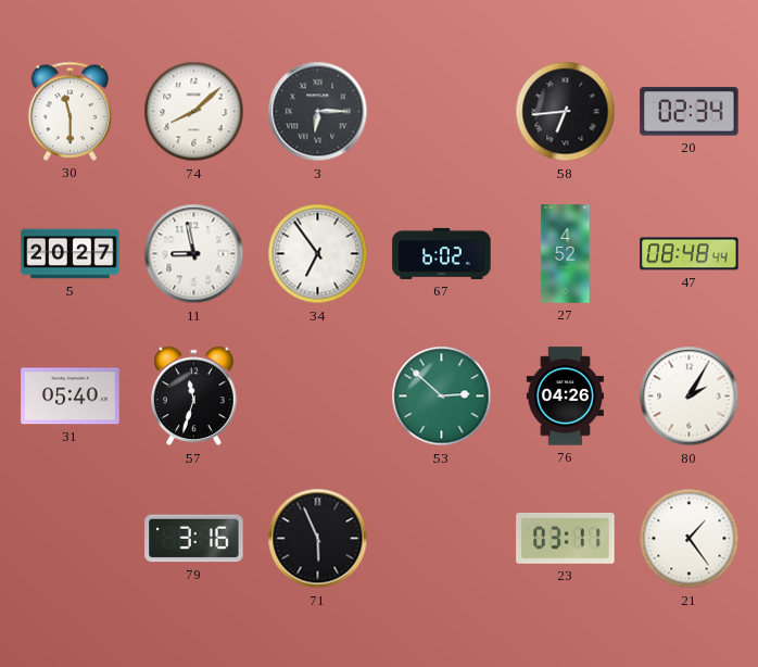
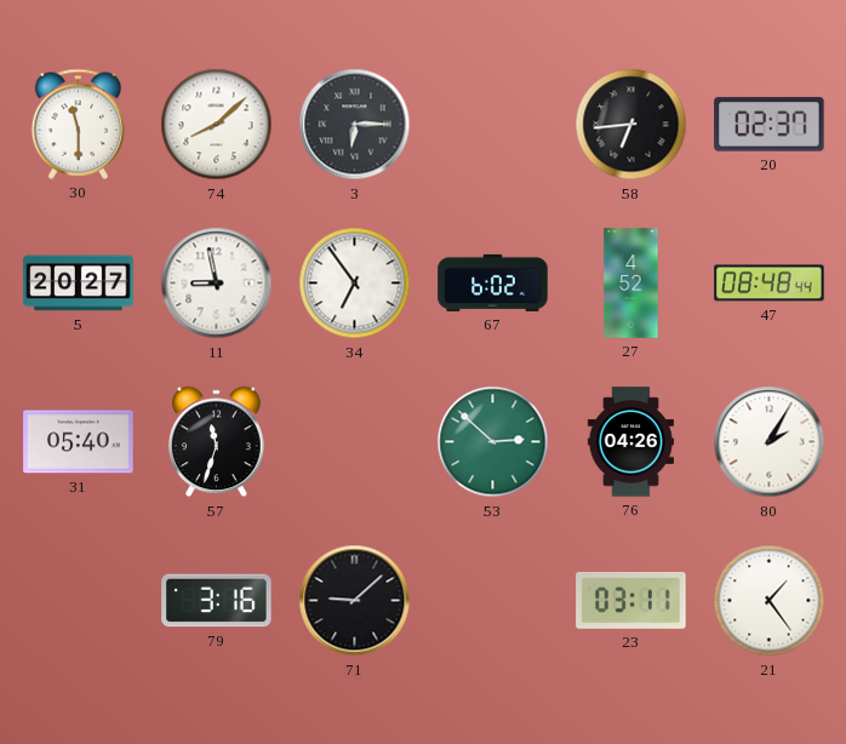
20: 02:34 -> 02:37
71: 5:56 -> 9:08
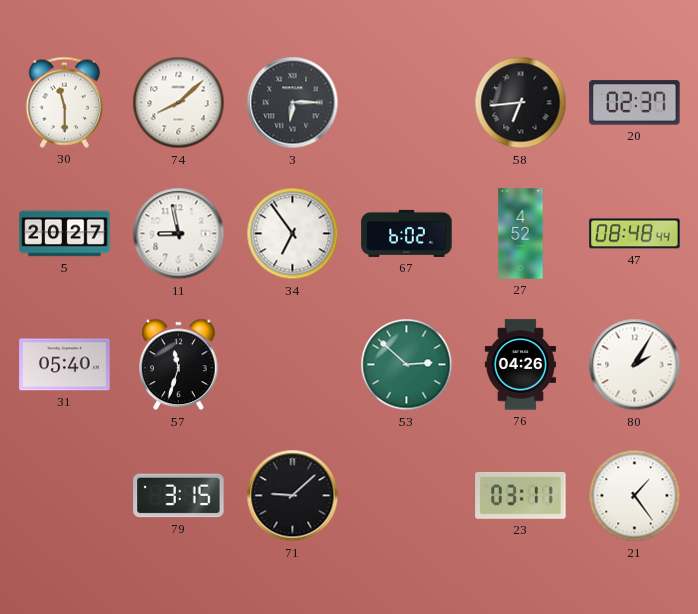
79: 3:16 -> 3:15
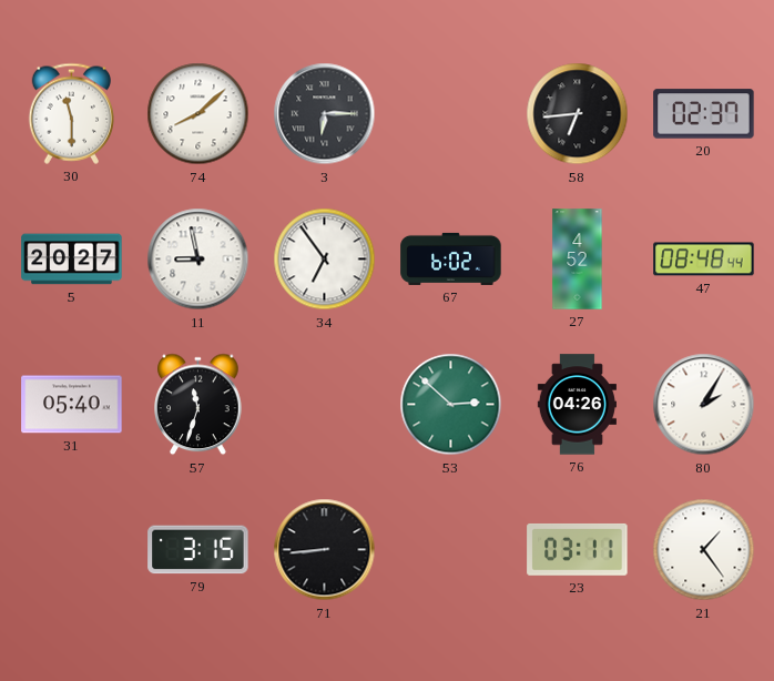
71: 9:08 -> 8:44
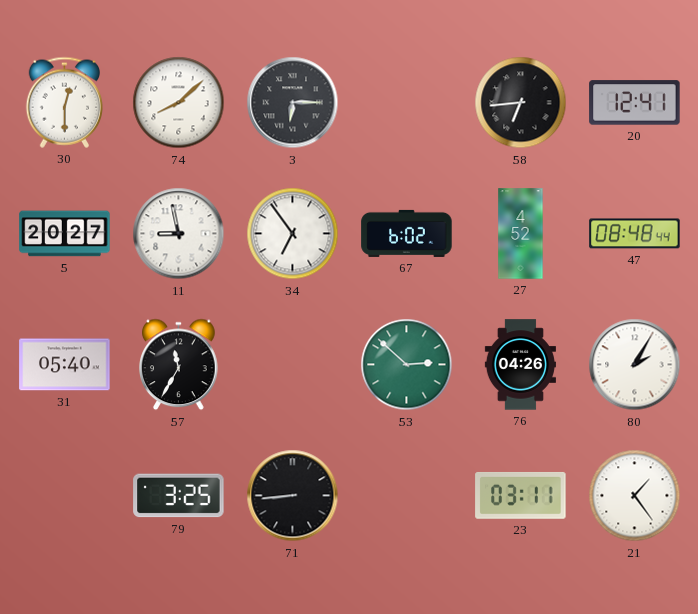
30: 11:30 -> 12:30
20: 02:37 -> 12:41
57: 11:33 -> 11:35
79: 3:15 -> 3:25
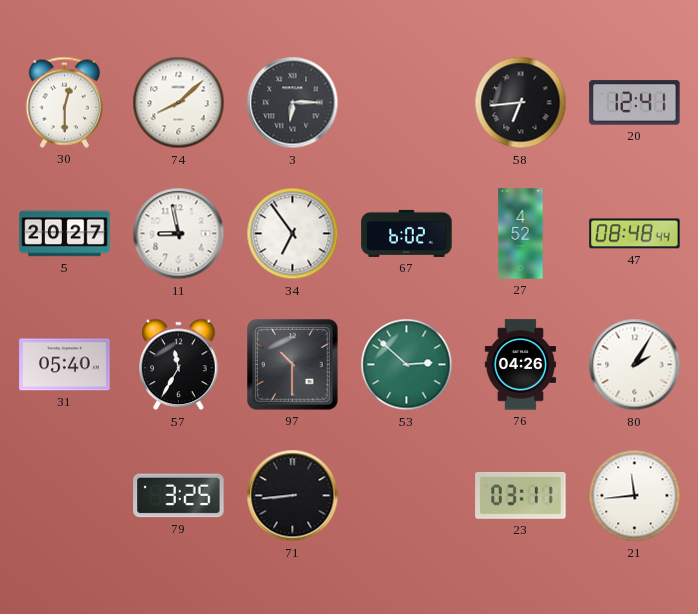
97: none -> 10:30
21: 1:24 -> 11:44
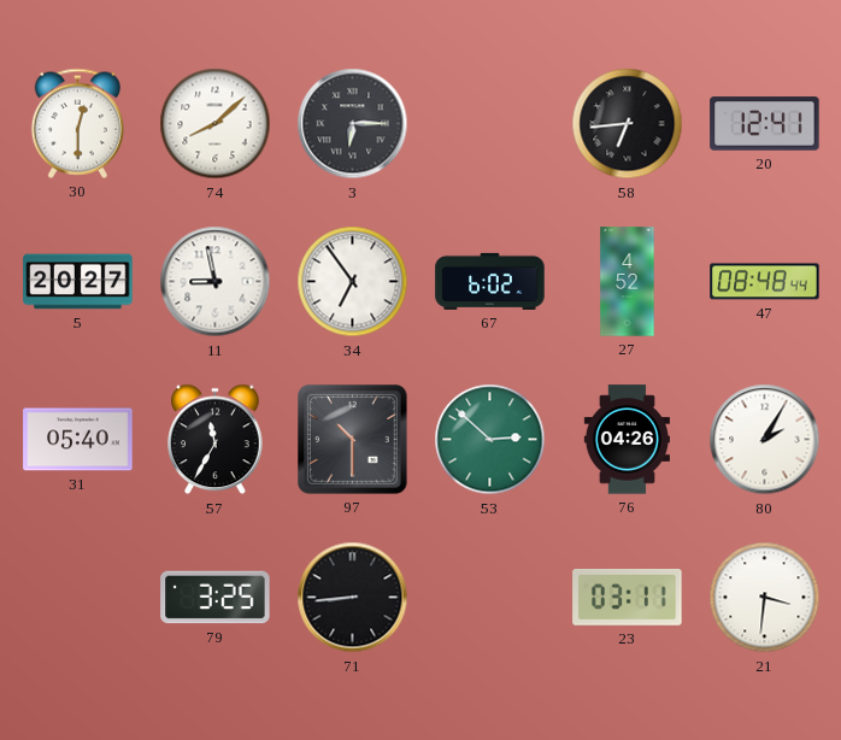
21: 11:44 -> 3:31
